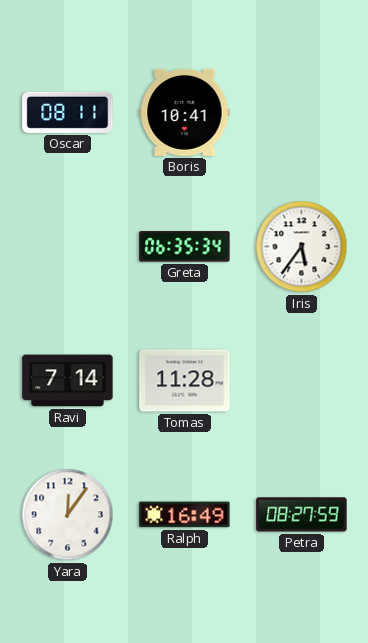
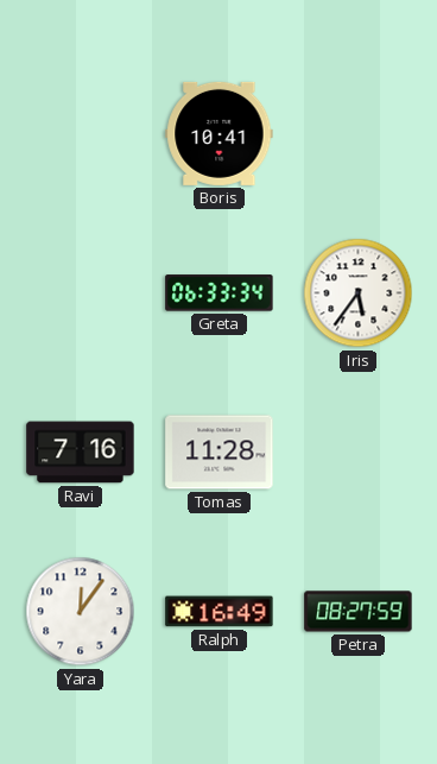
Oscar: 08:11 -> none
Greta: 06:35 -> 06:33
Ravi: 7:14 -> 7:16
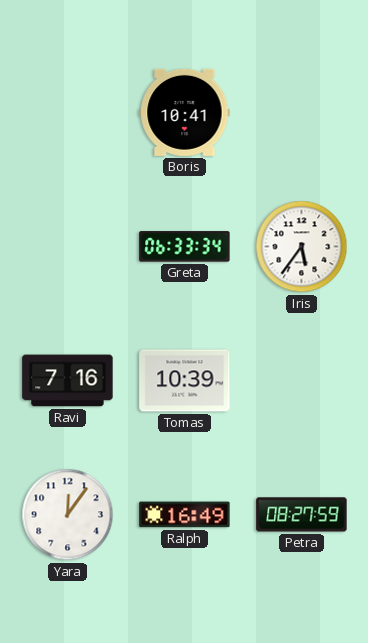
Tomas: 11:28 -> 10:39
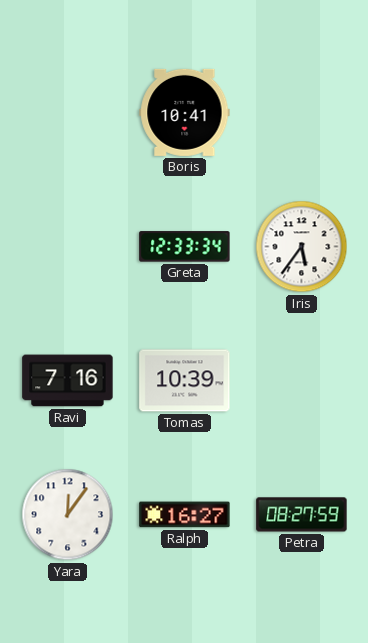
Greta: 06:33 -> 12:33
Ralph: 16:49 -> 16:27
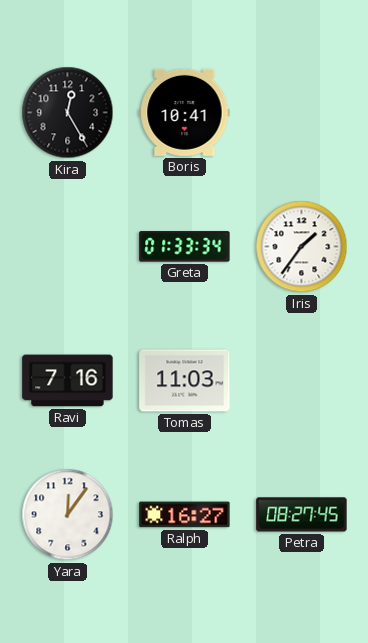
Kira: none -> 12:25
Greta: 12:33 -> 01:33
Iris: 5:36 -> 1:36
Tomas: 10:39 -> 11:03
Petra: 08:27:59 -> 08:27:45
